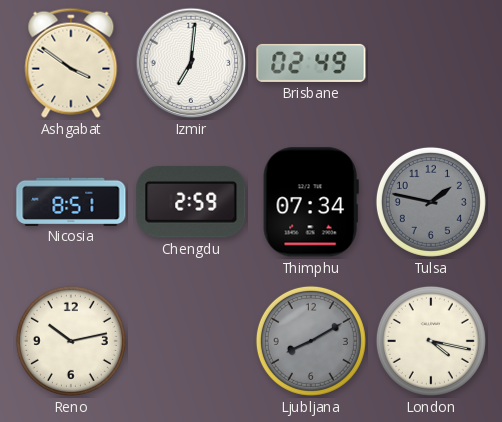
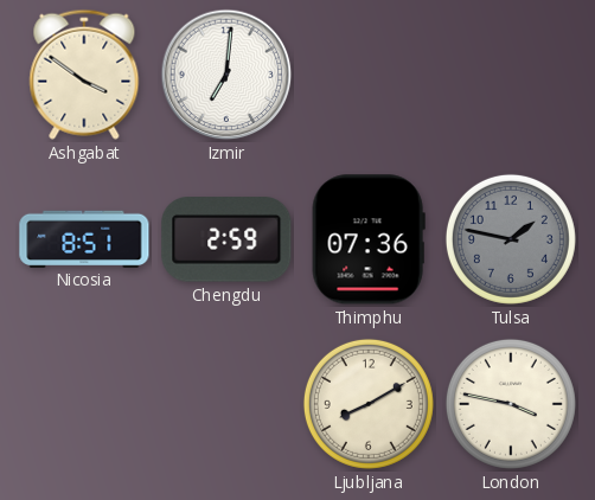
Brisbane: 02:49 -> none
Thimphu: 07:34 -> 07:36
Reno: 10:13 -> none
Ljubljana dial: grey -> cream
London: 4:17 -> 3:47
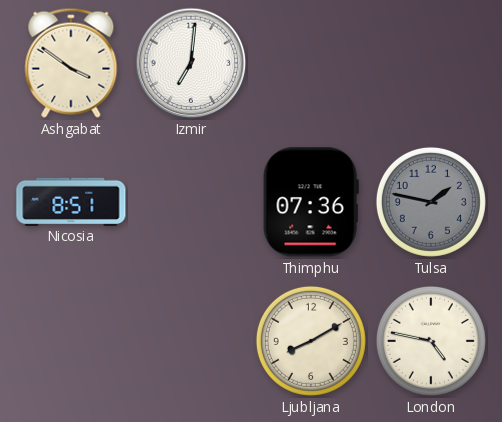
Chengdu: 2:59 -> none
London: 3:47 -> 4:47
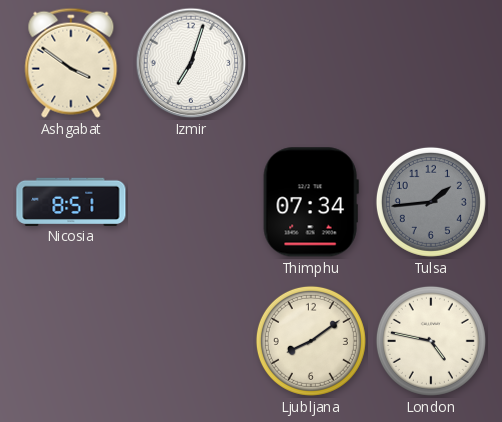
Izmir: 7:01 -> 7:03
Thimphu: 07:36 -> 07:34
Tulsa: 1:47 -> 1:44
Ljubljana: 8:10 -> 8:09
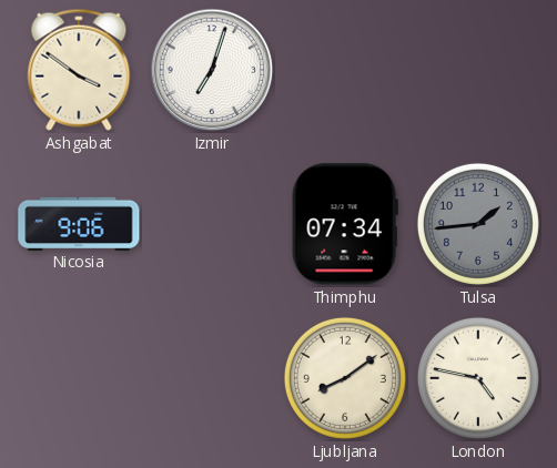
Nicosia: 8:51 -> 9:06
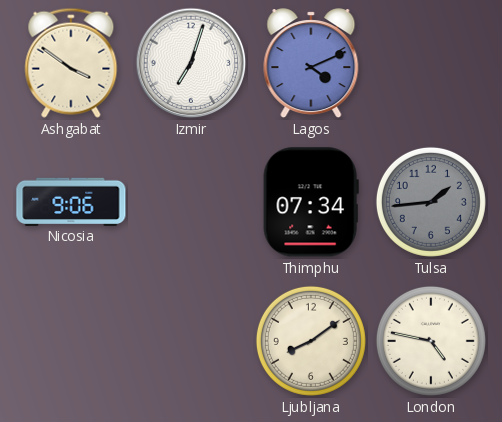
Lagos: none -> 4:11
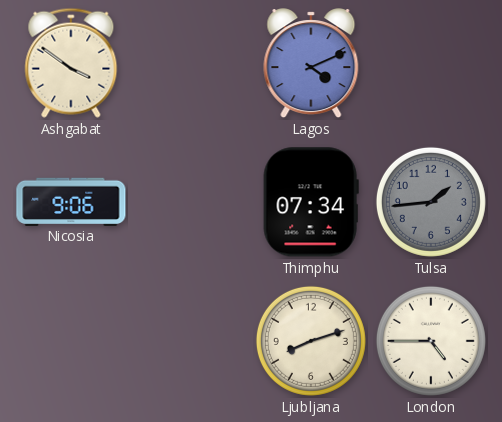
Izmir: 7:03 -> none
Ljubljana: 8:09 -> 8:12
London: 4:47 -> 4:45
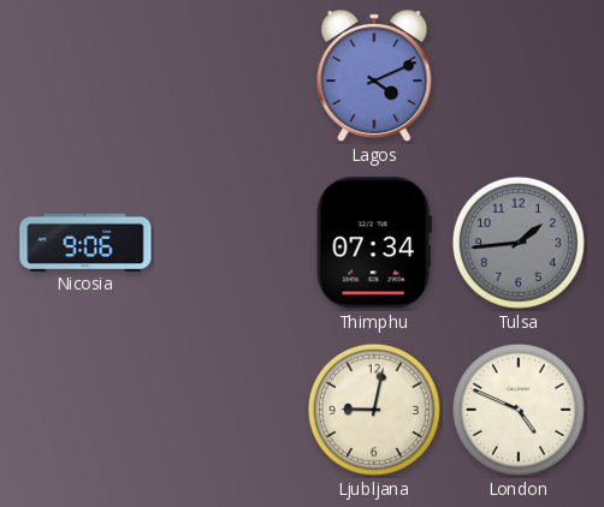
Ashgabat: 3:51 -> none
Ljubljana: 8:12 -> 9:02
London: 4:45 -> 4:49
